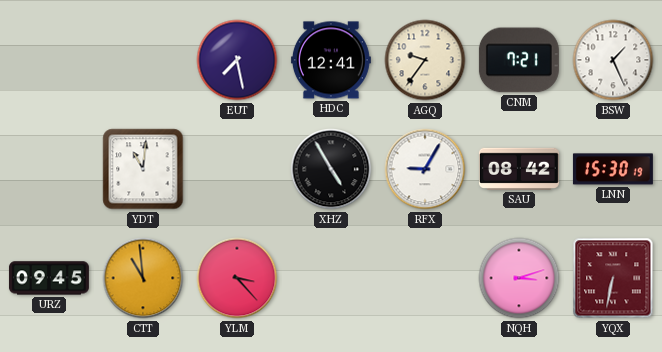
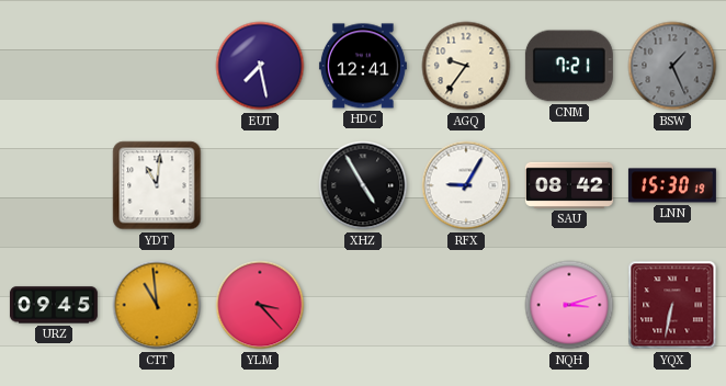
BSW dial: white -> grey
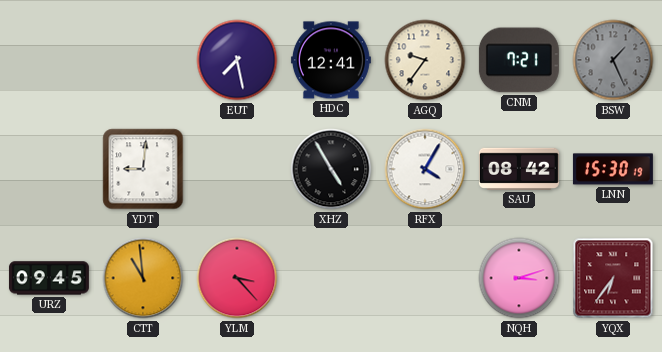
YDT: 11:01 -> 9:01
RFX: 9:05 -> 4:05
YQX: 6:32 -> 6:36
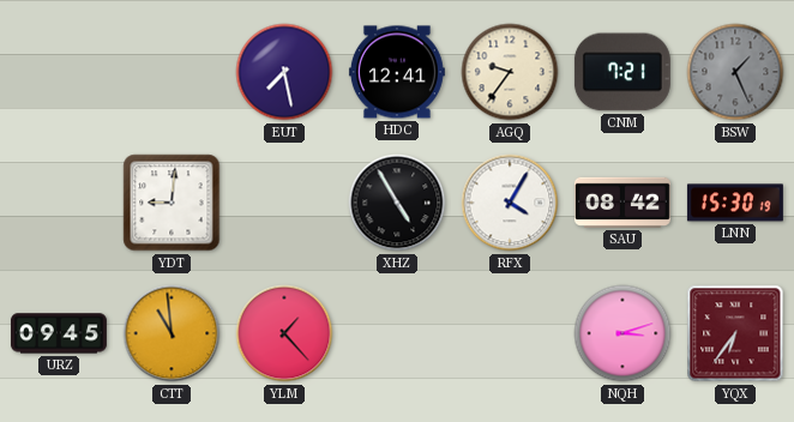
YLM: 3:23 -> 1:23
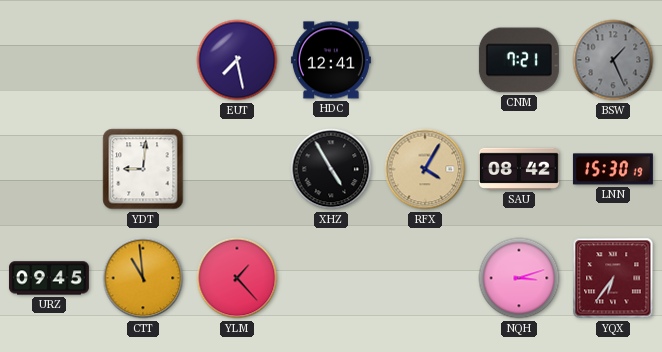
AGQ: 9:36 -> none
RFX dial: white -> champagne
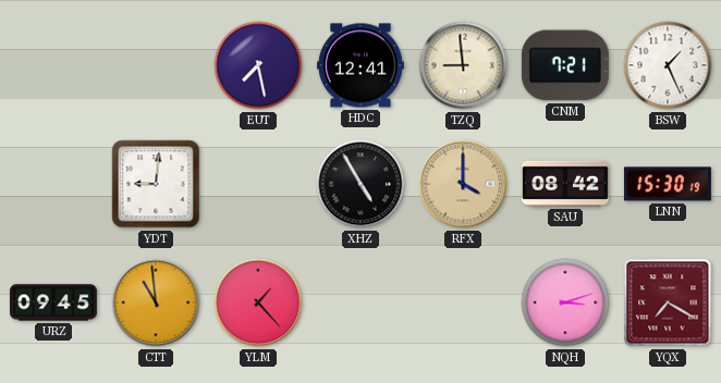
TZQ: none -> 8:59
BSW dial: grey -> white
RFX: 4:05 -> 4:00
YQX: 6:36 -> 7:20
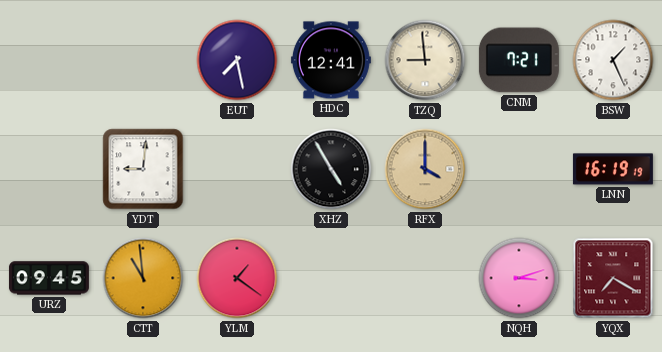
SAU: 08:42 -> none
LNN: 15:30 -> 16:19
YLM: 1:23 -> 1:21
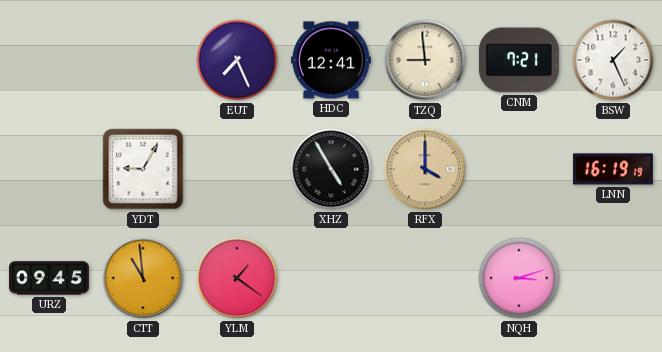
EUT: 7:28 -> 7:26
YDT: 9:01 -> 9:05
YQX: 7:20 -> none
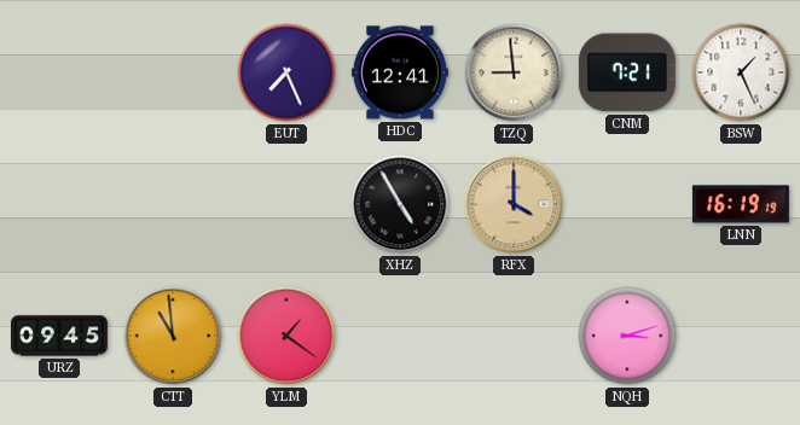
YDT: 9:05 -> none
